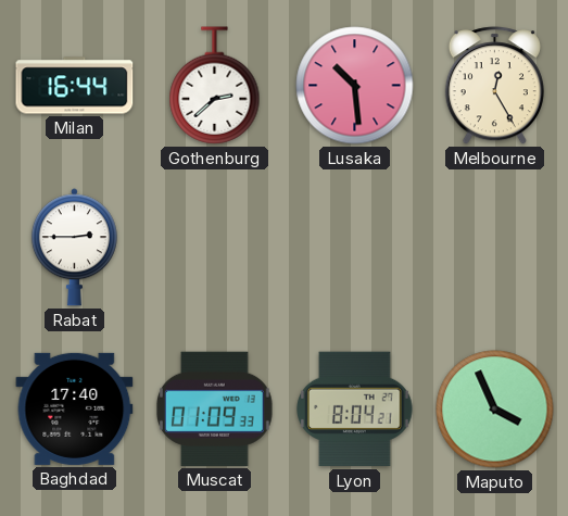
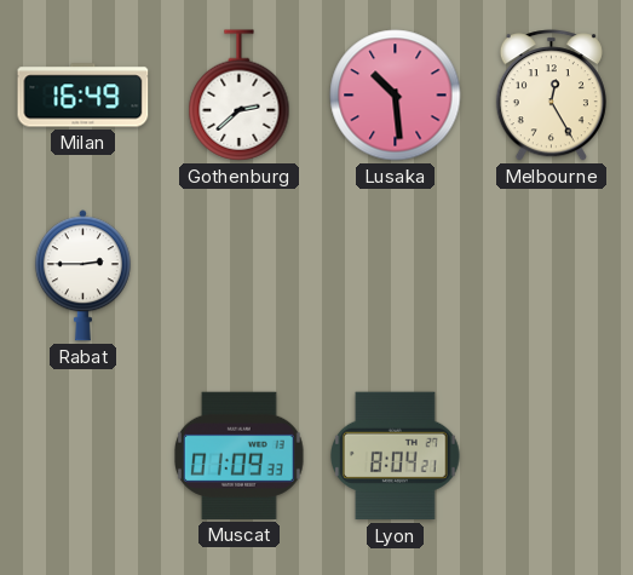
Milan: 16:44 -> 16:49
Baghdad: 17:40 -> none
Maputo: 3:56 -> none
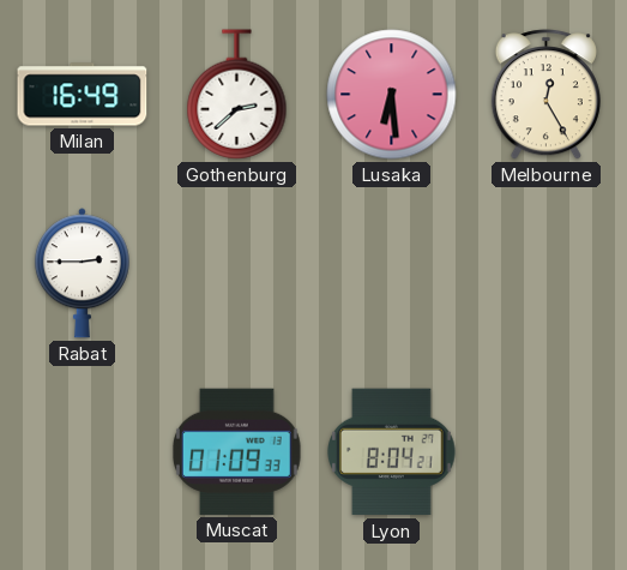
Lusaka: 10:29 -> 6:29
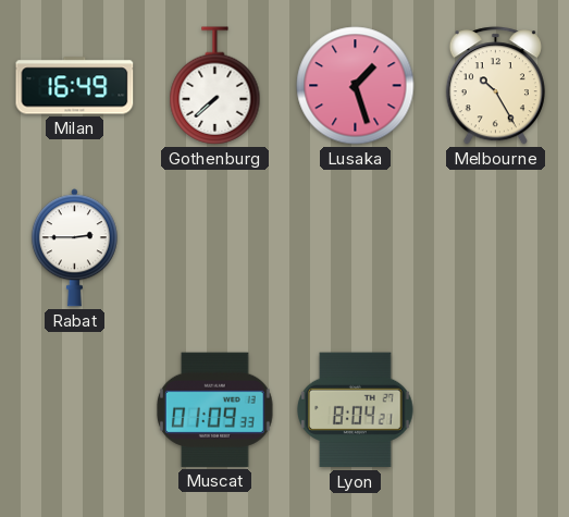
Gothenburg: 2:38 -> 7:38
Lusaka: 6:29 -> 1:27
Melbourne: 12:25 -> 10:25
